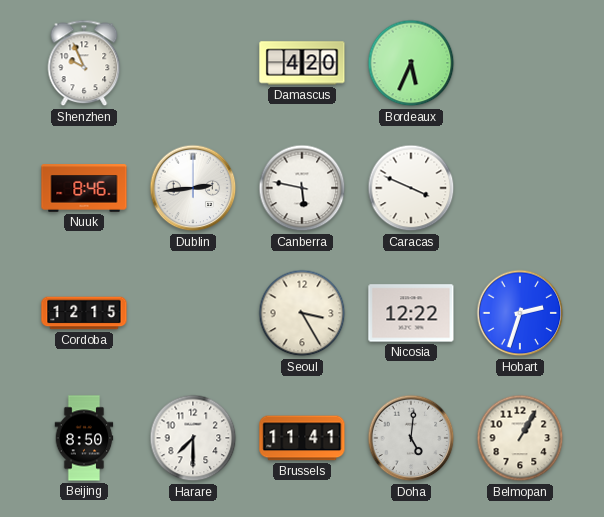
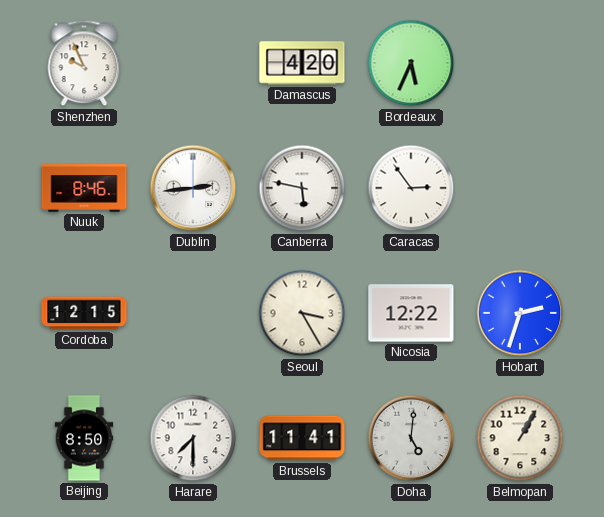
Caracas: 3:49 -> 2:54
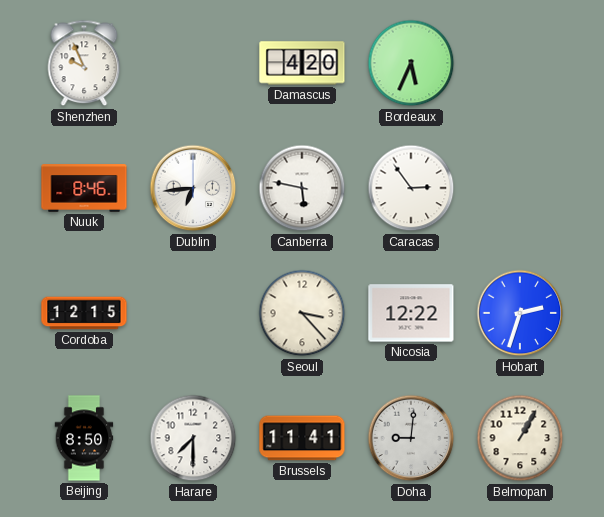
Dublin: 2:44 -> 6:44
Seoul: 3:25 -> 3:23
Doha: 5:01 -> 9:01
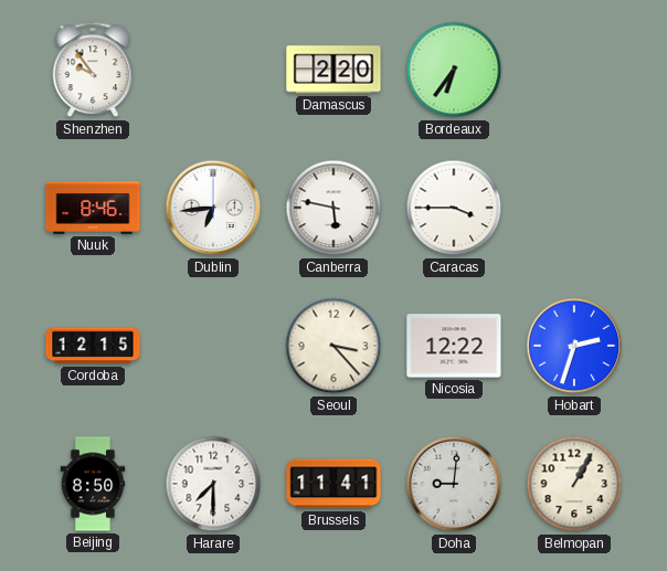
Shenzhen: 9:56 -> 9:54
Damascus: 4:20 -> 2:20
Bordeaux: 5:34 -> 6:36
Caracas: 2:54 -> 3:45
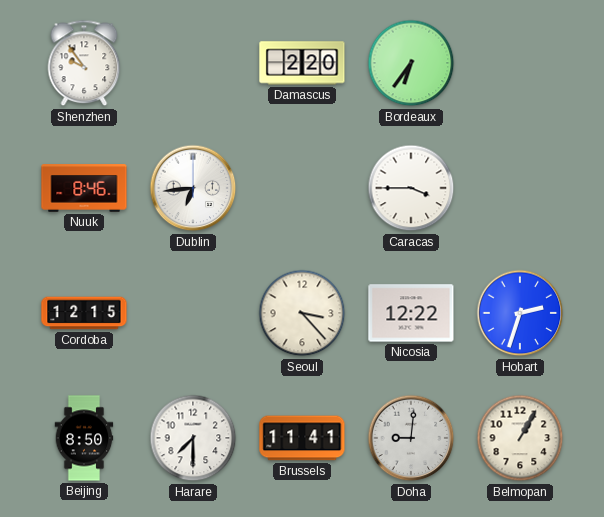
Canberra: 5:47 -> none
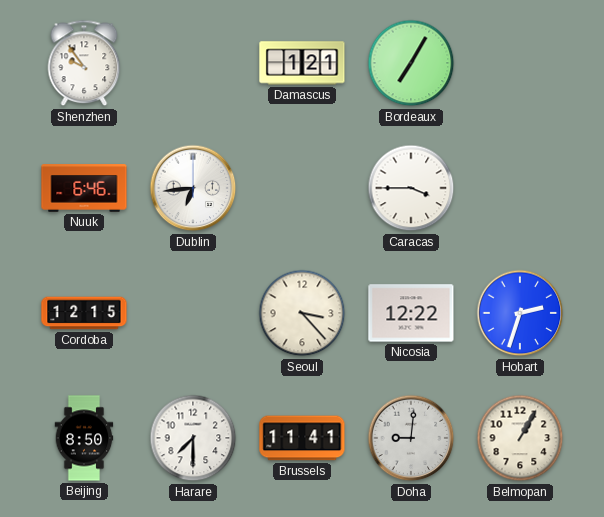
Damascus: 2:20 -> 1:21
Bordeaux: 6:36 -> 7:05
Nuuk: 8:46 -> 6:46
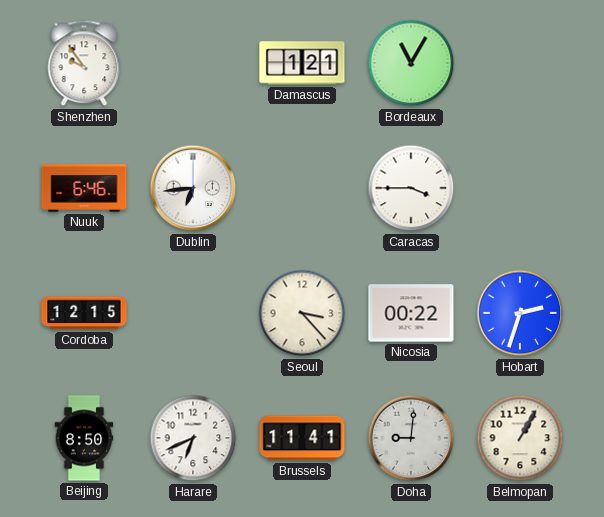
Bordeaux: 7:05 -> 11:05
Nicosia: 12:22 -> 00:22
Harare: 7:30 -> 6:41
